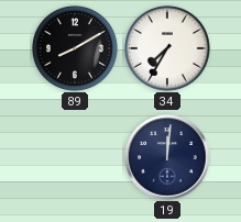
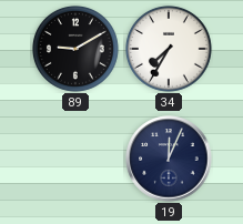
89: 8:10 -> 9:10
19: 12:01 -> 12:04
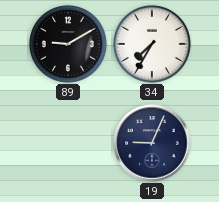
19: 12:04 -> 9:04
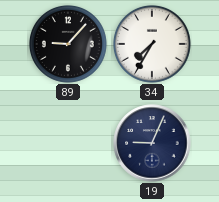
89: 9:10 -> 9:07
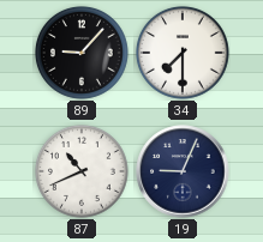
34: 7:35 -> 7:30
87: none -> 10:41
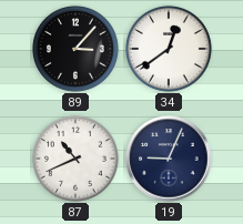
89: 9:07 -> 3:07
34: 7:30 -> 12:39
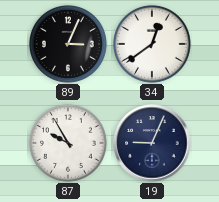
89: 3:07 -> 3:04
87: 10:41 -> 9:55
